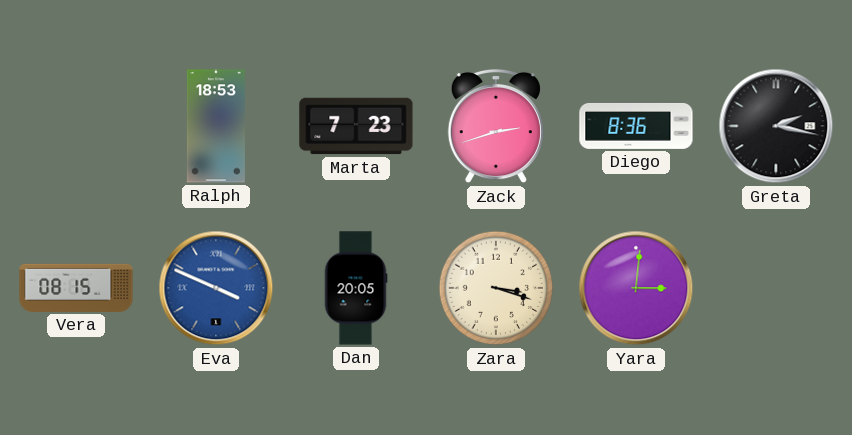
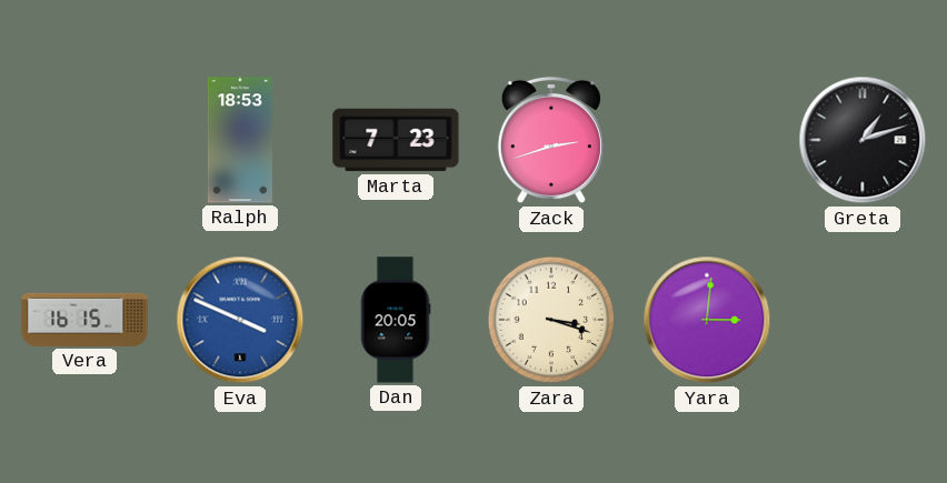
Diego: 8:36 -> none
Greta: 2:17 -> 1:12
Vera: 08:15 -> 16:15
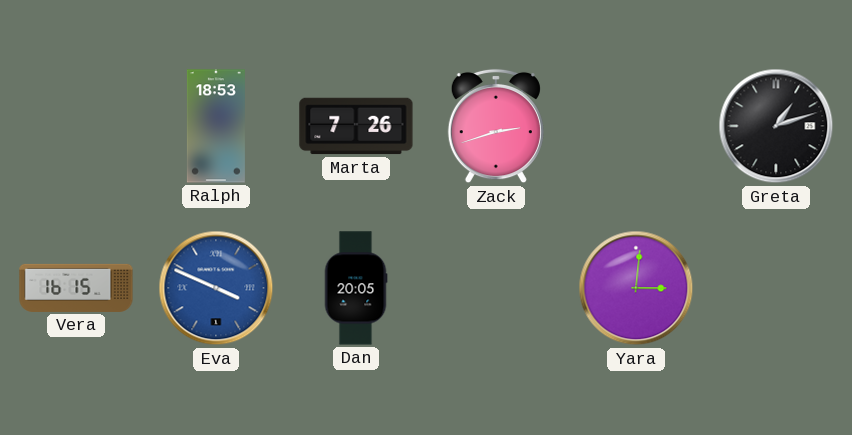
Marta: 7:23 -> 7:26
Zara: 3:18 -> none
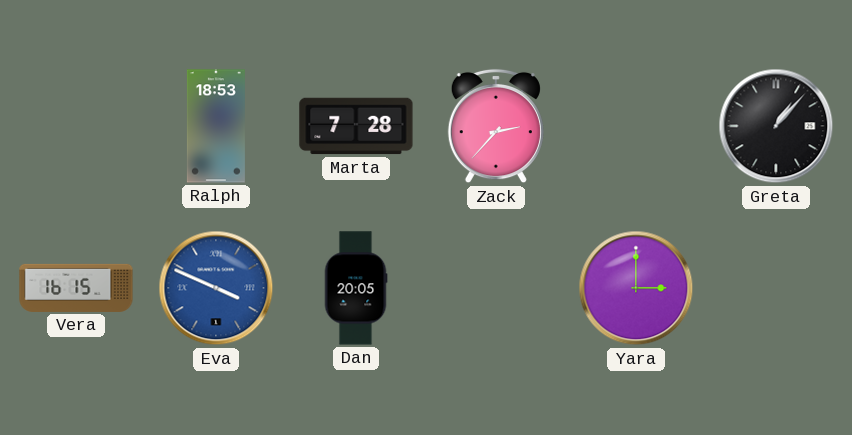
Marta: 7:26 -> 7:28
Zack: 2:42 -> 2:37
Greta: 1:12 -> 1:07
Yara: 3:01 -> 3:00
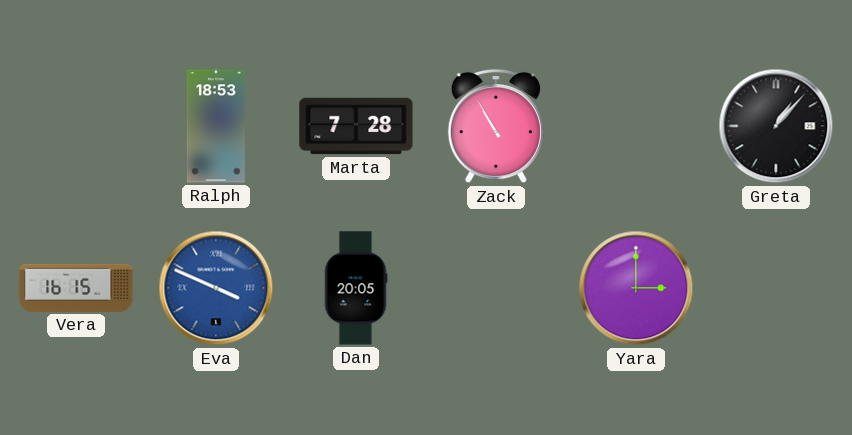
Zack: 2:37 -> 10:55
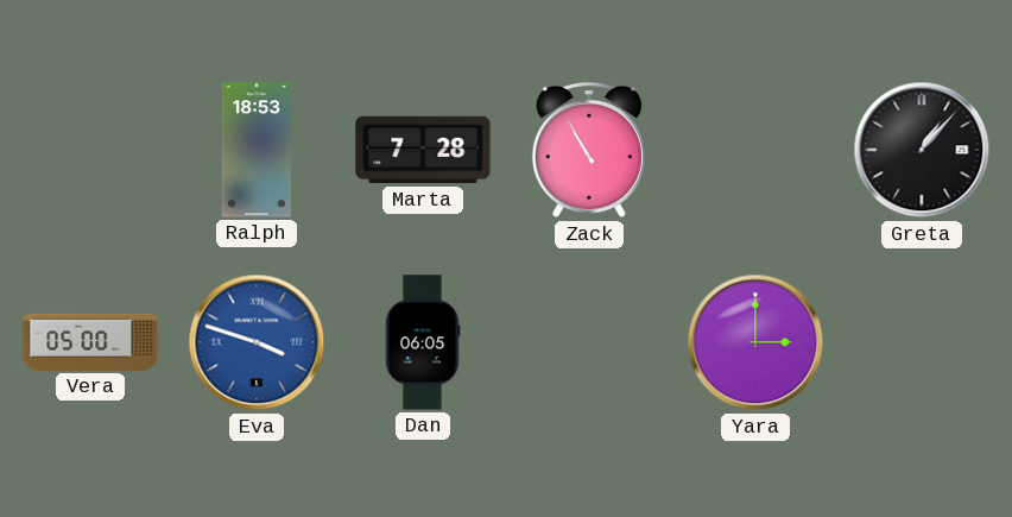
Vera: 16:15 -> 05:00
Eva: 3:49 -> 3:48
Dan: 20:05 -> 06:05
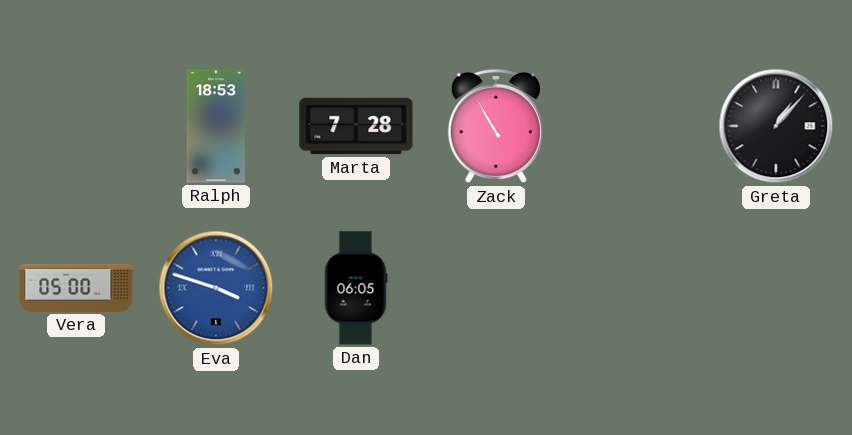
Yara: 3:00 -> none
